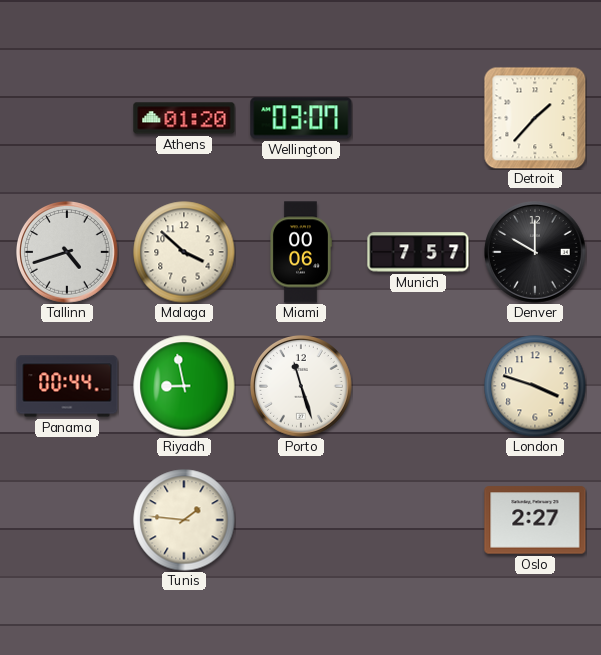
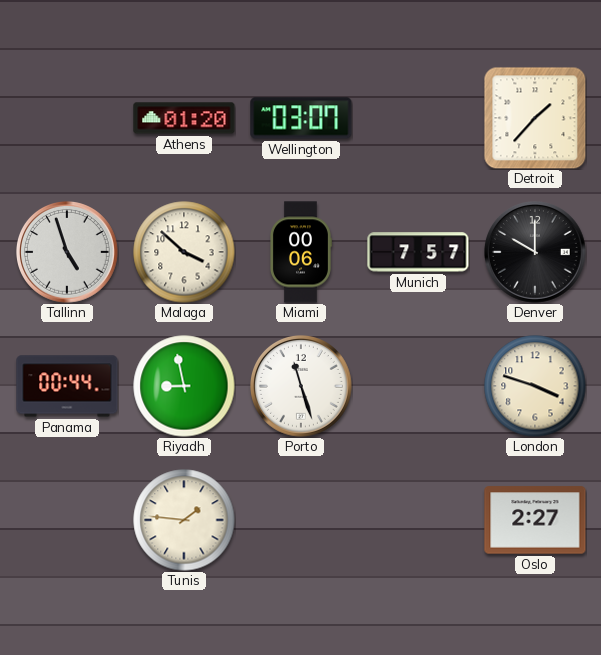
Tallinn: 4:42 -> 4:57
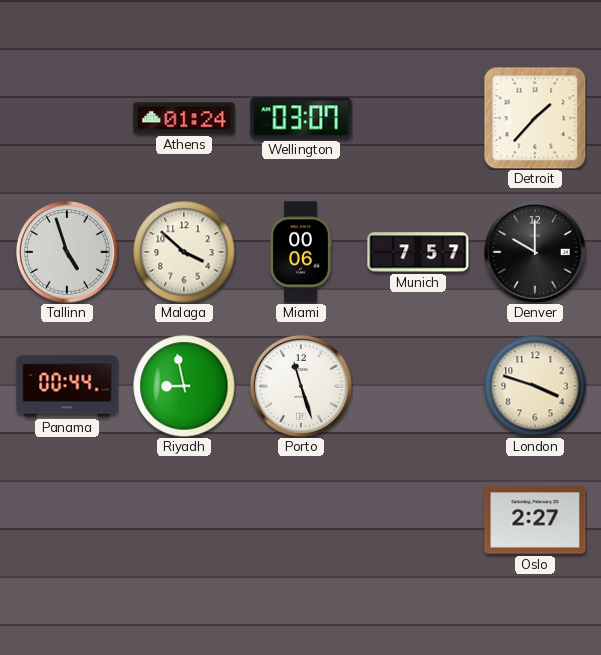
Athens: 01:20 -> 01:24
Tunis: 1:46 -> none
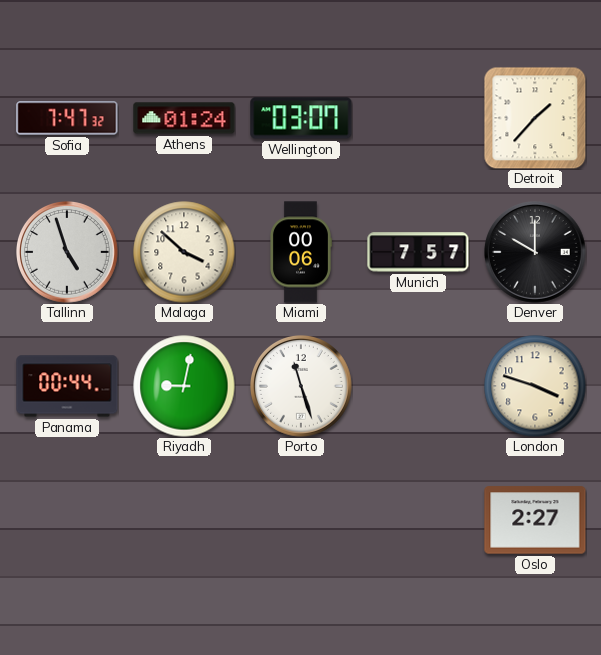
Sofia: none -> 7:47
Riyadh: 8:58 -> 9:02
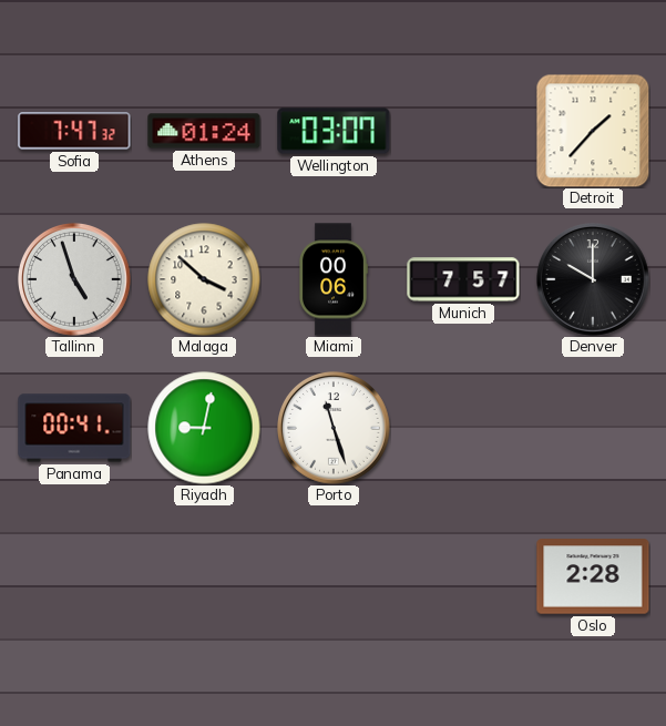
Panama: 00:44 -> 00:41
London: 3:48 -> none
Oslo: 2:27 -> 2:28
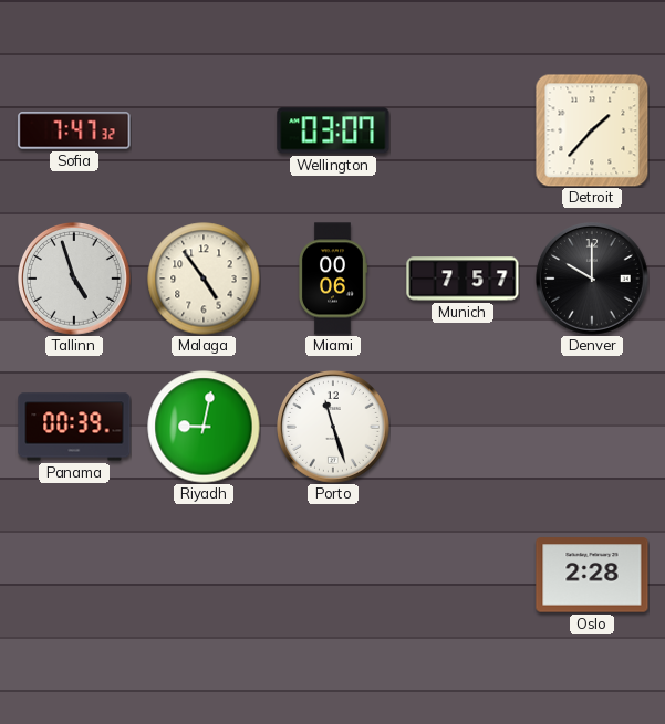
Athens: 01:24 -> none
Malaga: 3:52 -> 4:54
Panama: 00:41 -> 00:39
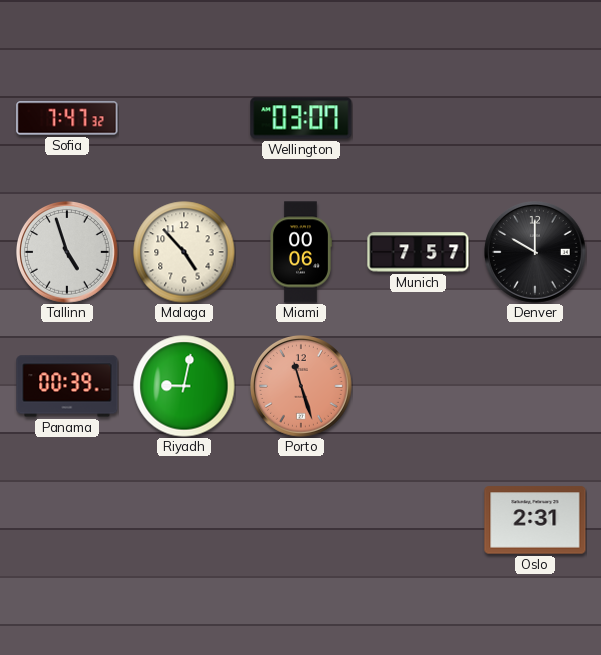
Detroit: 1:37 -> none
Malaga: 4:54 -> 4:53
Porto dial: white -> salmon
Oslo: 2:28 -> 2:31
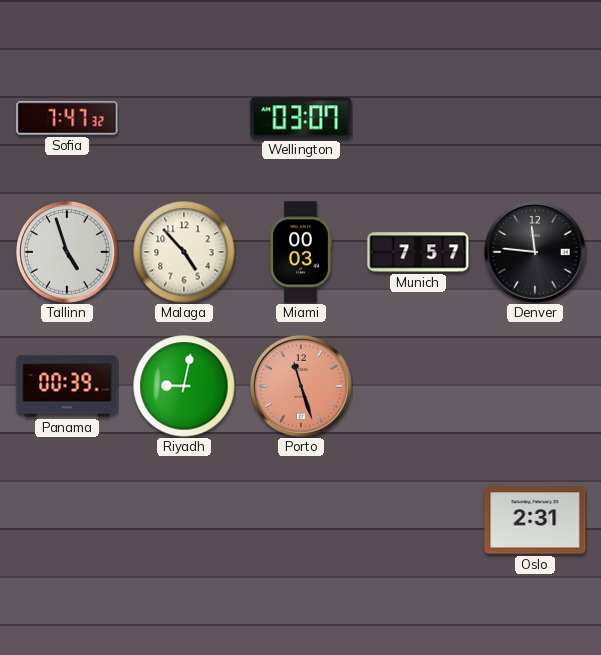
Miami: 00:06 -> 00:03
Denver: 10:00 -> 11:46
